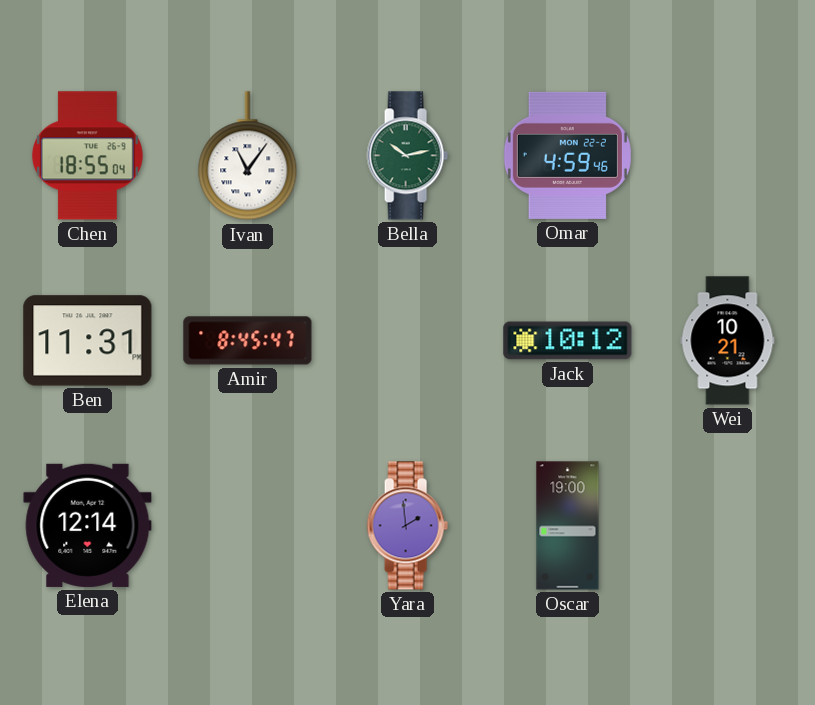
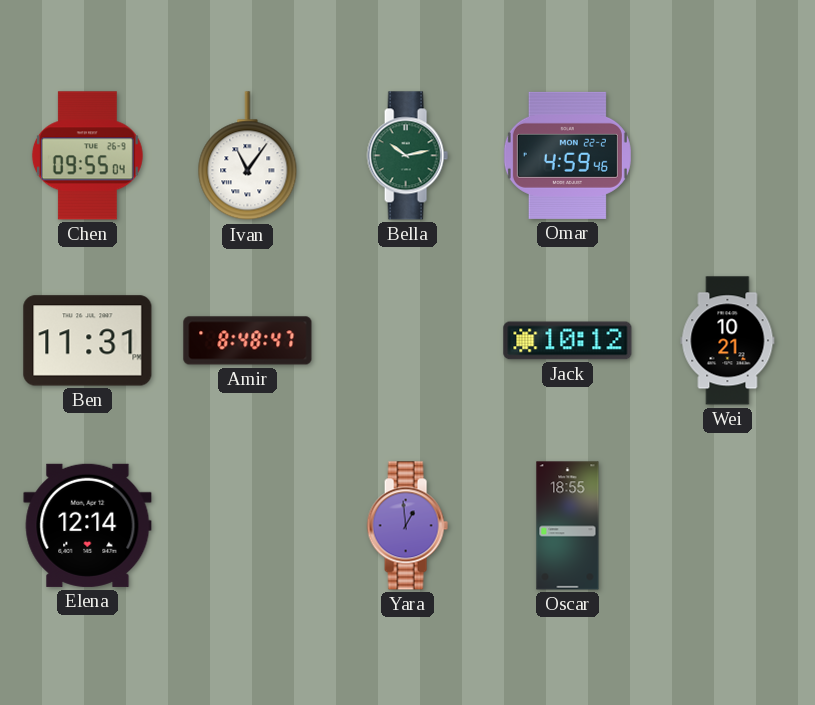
Chen: 18:55 -> 09:55
Amir: 8:45 -> 8:48
Yara: 1:59 -> 12:59
Oscar: 19:00 -> 18:55
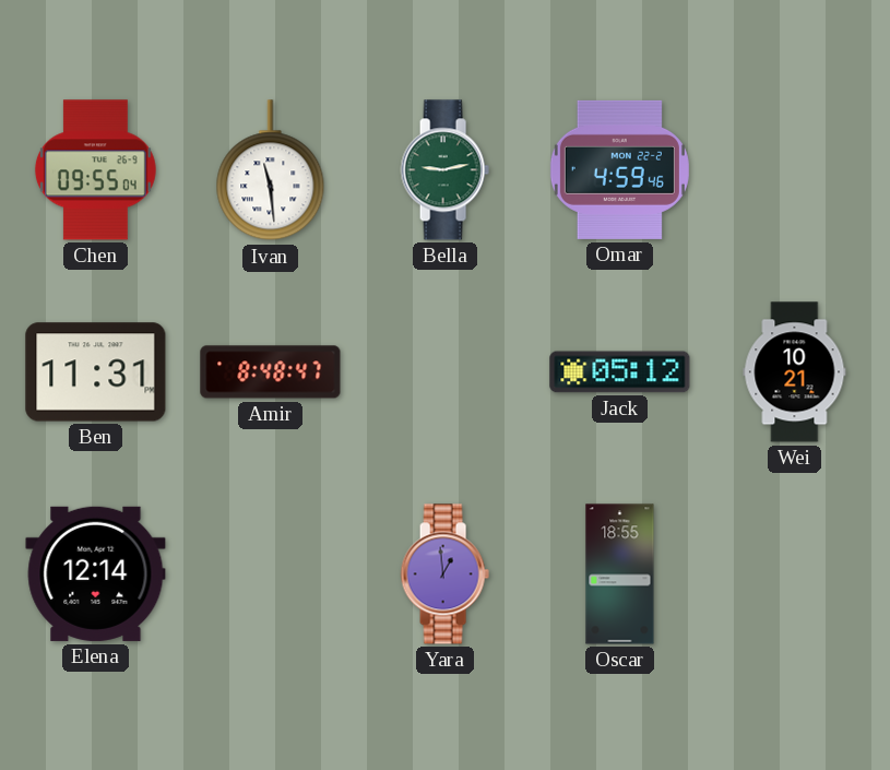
Ivan: 11:06 -> 11:29
Bella: 10:13 -> 9:13
Jack: 10:12 -> 05:12
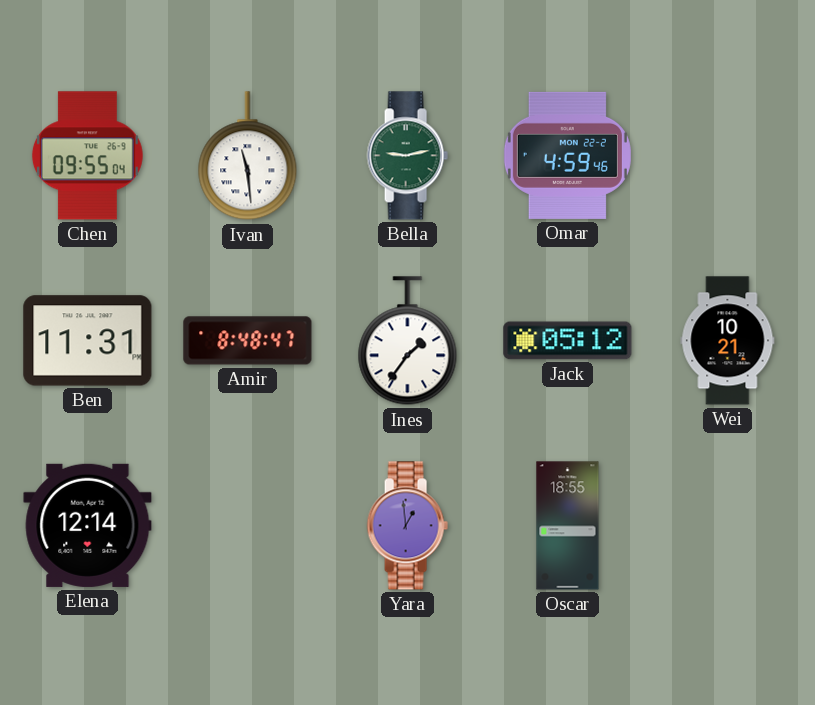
Ines: none -> 1:36
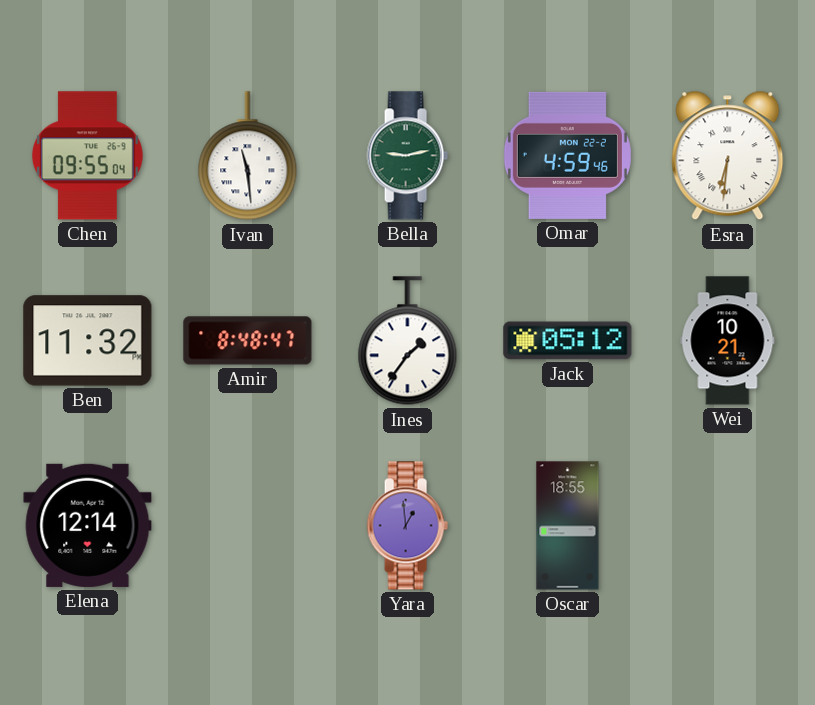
Esra: none -> 6:31
Ben: 11:31 -> 11:32
